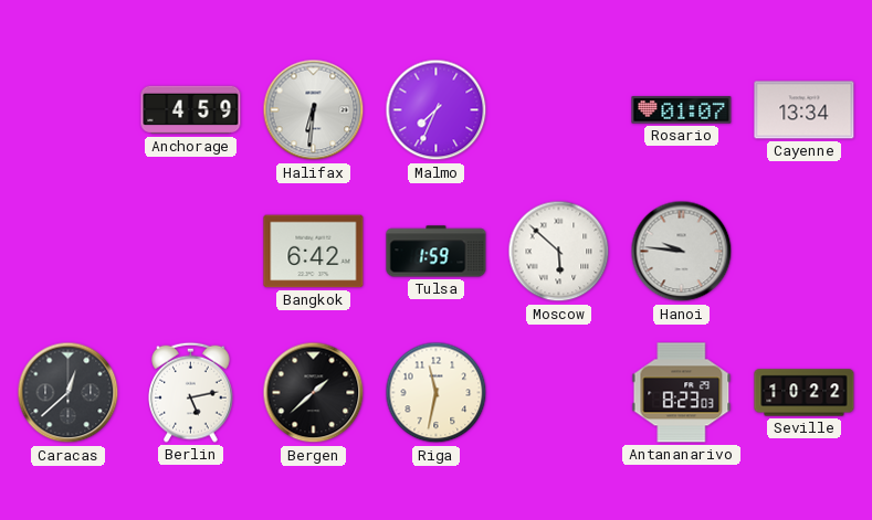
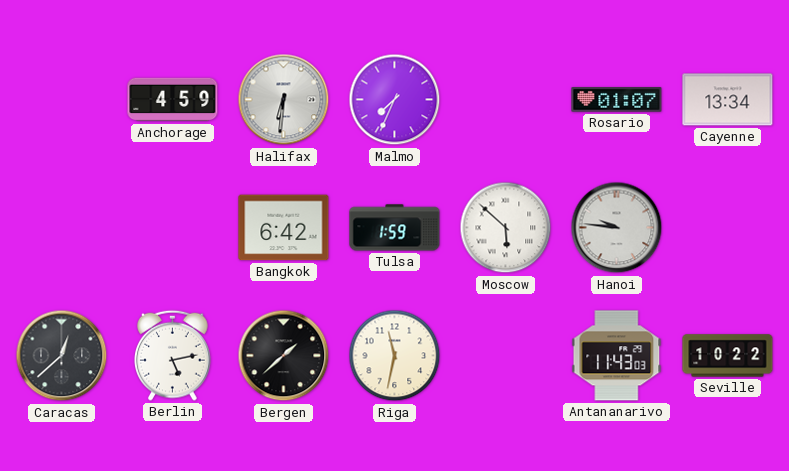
Antananarivo: 8:23 -> 11:43
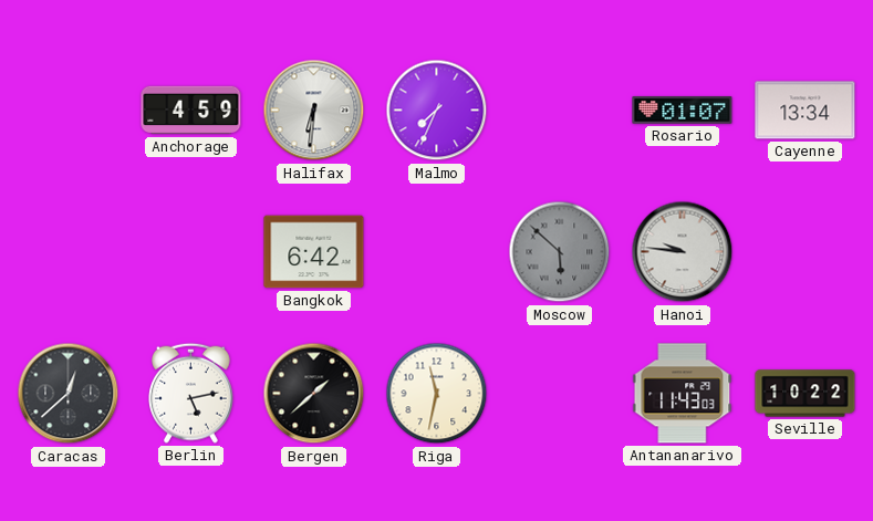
Tulsa: 1:59 -> none
Moscow dial: white -> grey
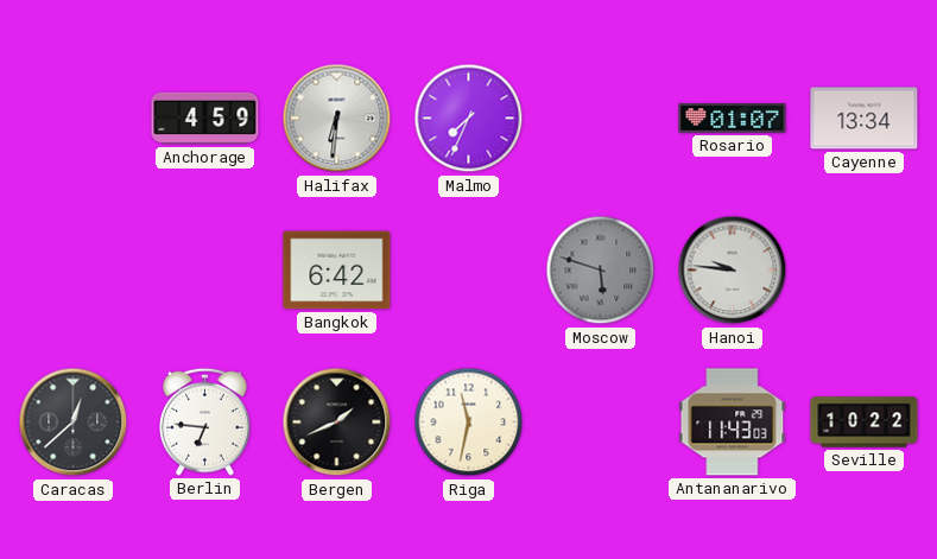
Moscow: 5:52 -> 5:48
Berlin: 5:13 -> 6:46
Bergen: 1:38 -> 1:41
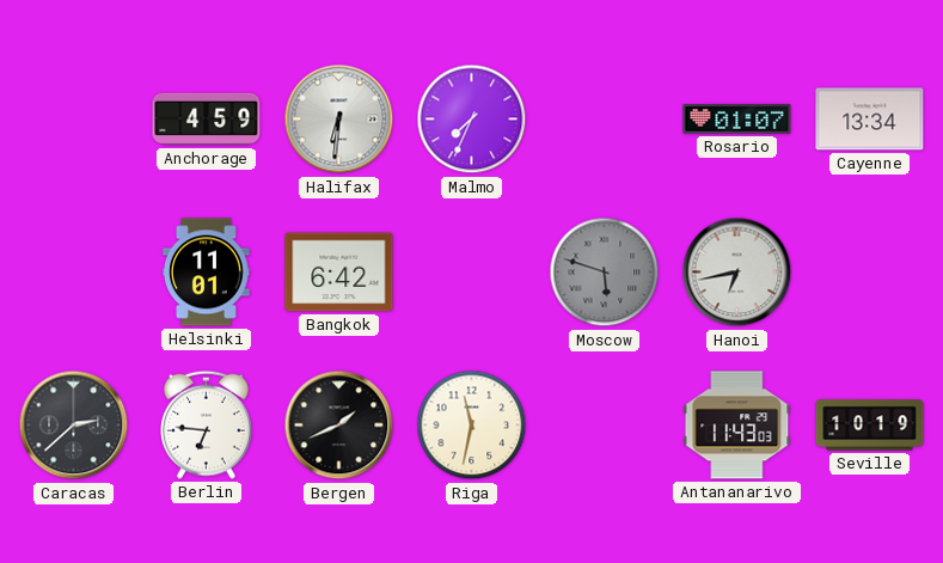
Helsinki: none -> 11:01
Hanoi: 9:46 -> 6:43
Caracas: 12:38 -> 2:38
Seville: 10:22 -> 10:19
